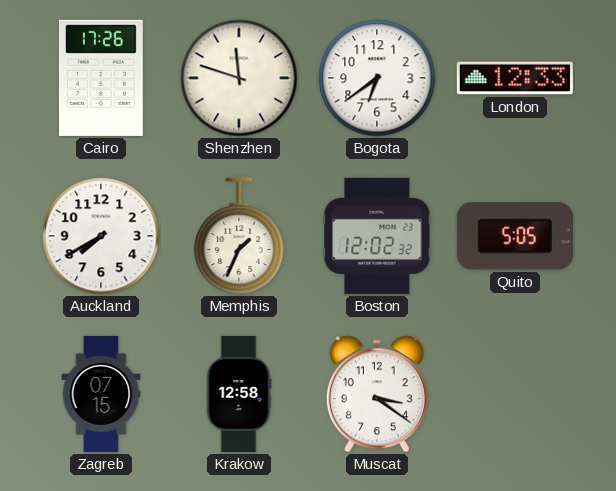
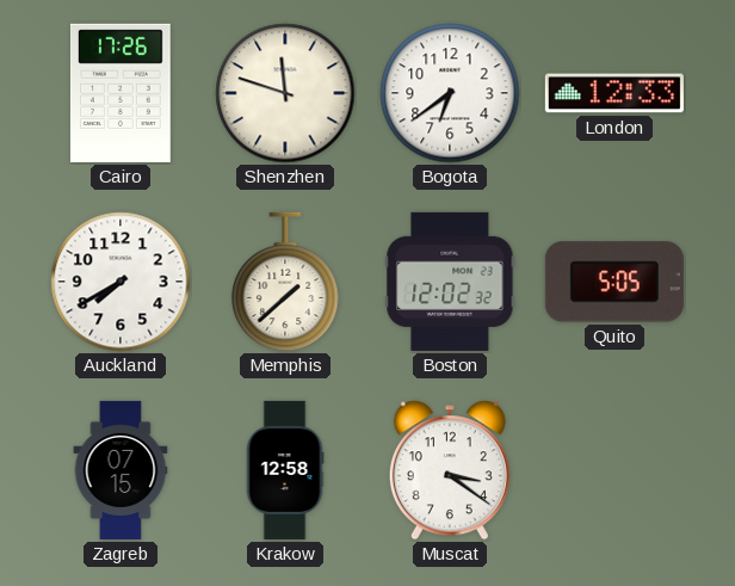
Memphis: 1:34 -> 1:38
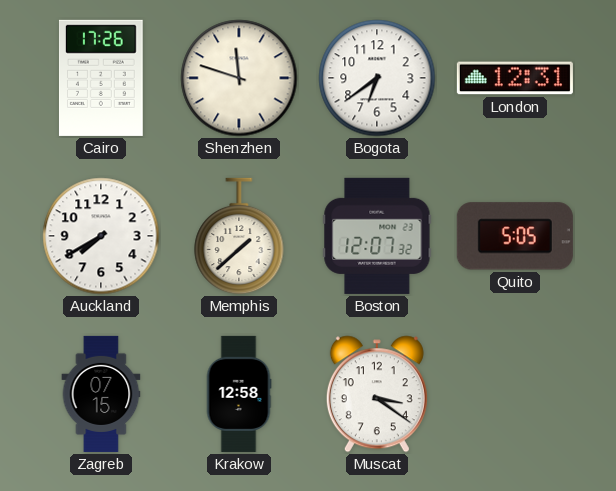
London: 12:33 -> 12:31
Boston: 12:02 -> 12:07
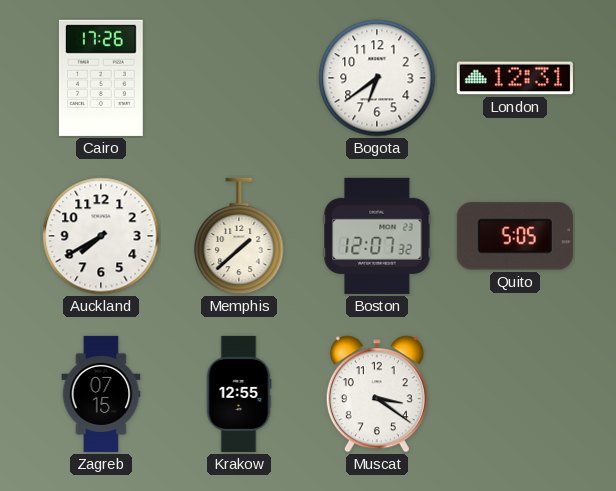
Shenzhen: 11:48 -> none
Krakow: 12:58 -> 12:55
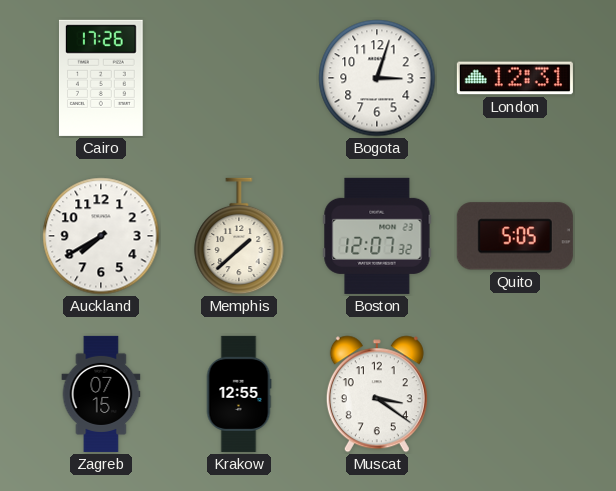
Bogota: 6:39 -> 3:03
